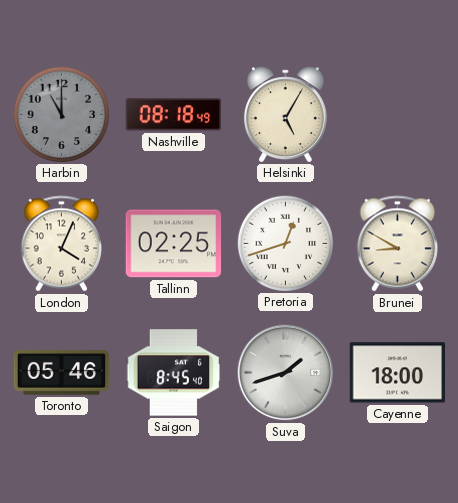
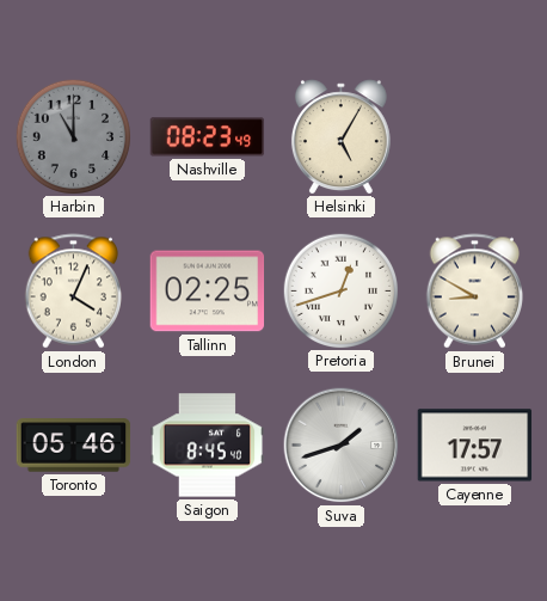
Nashville: 08:18 -> 08:23
Cayenne: 18:00 -> 17:57
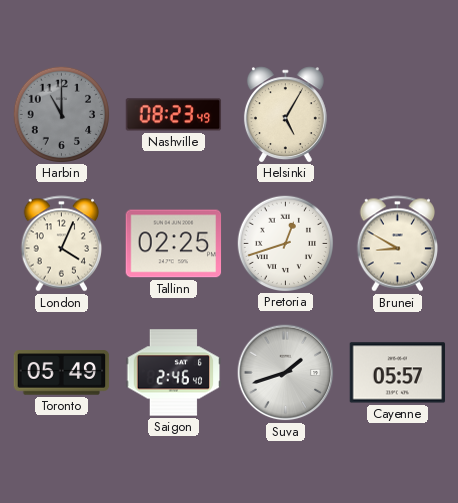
Toronto: 05:46 -> 05:49
Saigon: 8:45 -> 2:46
Cayenne: 17:57 -> 05:57
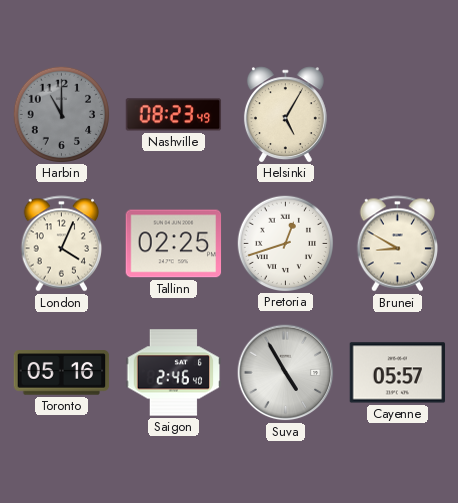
Toronto: 05:49 -> 05:16
Suva: 1:42 -> 4:55
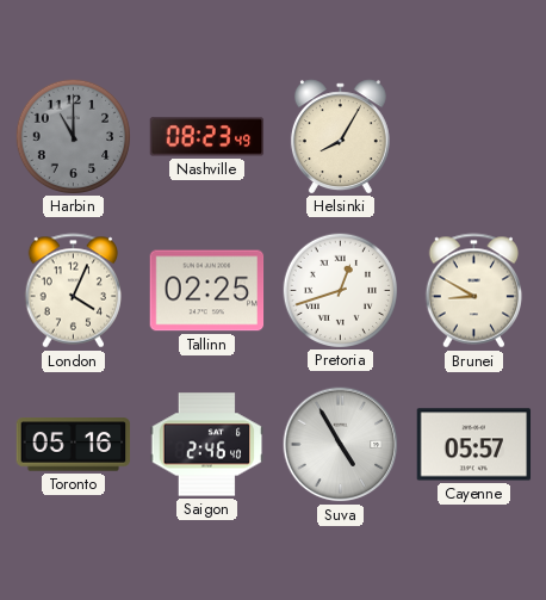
Helsinki: 5:05 -> 8:05
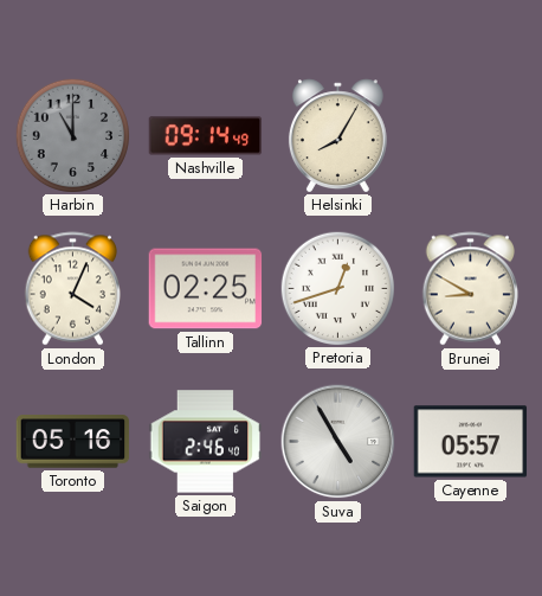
Nashville: 08:23 -> 09:14
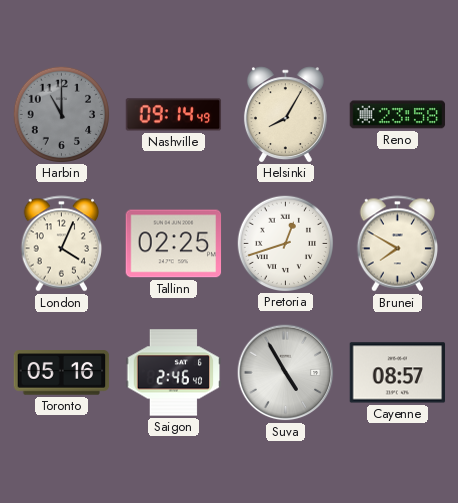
Reno: none -> 23:58
Brunei: 8:50 -> 7:50
Cayenne: 05:57 -> 08:57
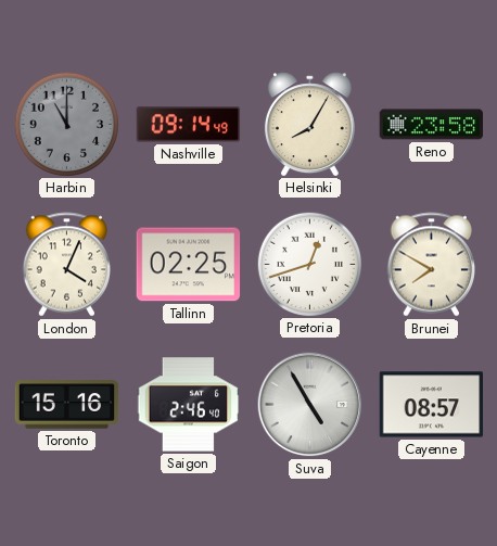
Toronto: 05:16 -> 15:16
